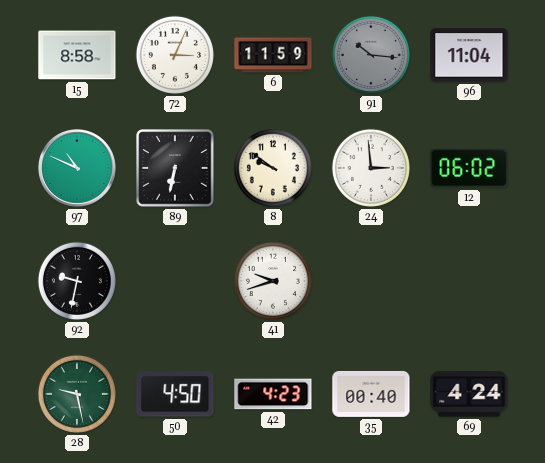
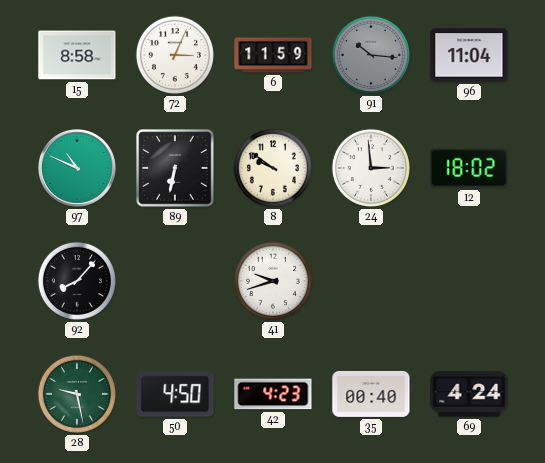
12: 06:02 -> 18:02
92: 9:32 -> 8:07
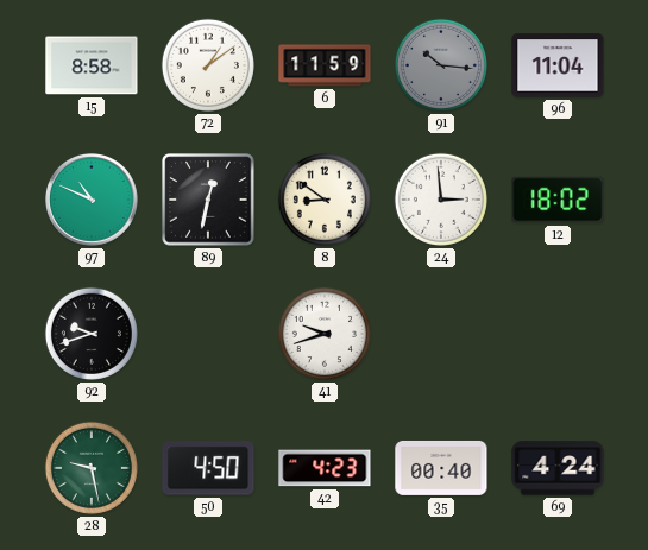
72: 3:04 -> 1:09
89: 6:32 -> 12:32
8: 9:51 -> 8:51
92: 8:07 -> 9:42
